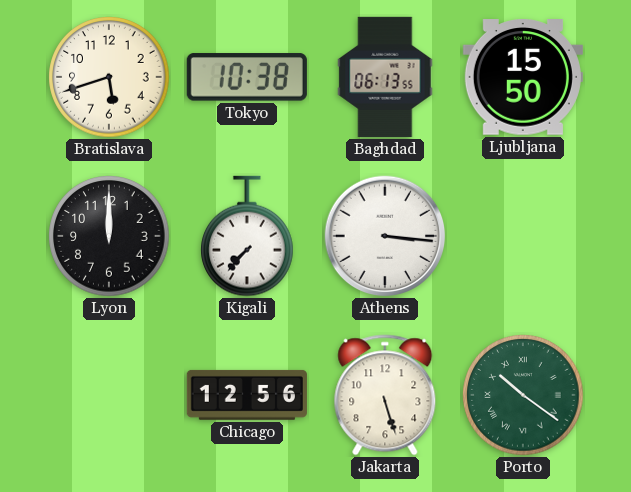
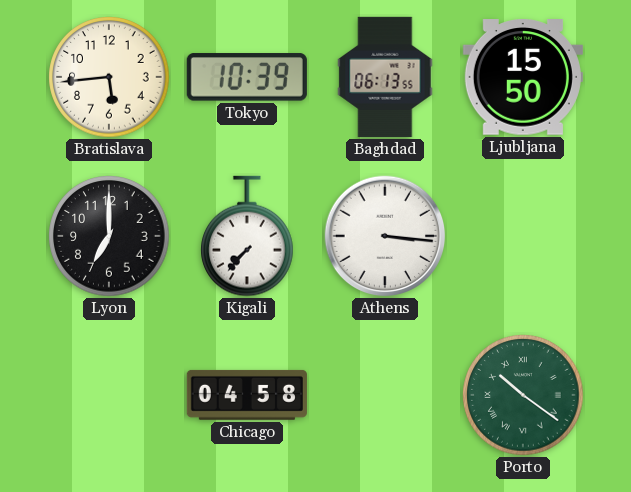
Bratislava: 5:42 -> 5:44
Tokyo: 10:38 -> 10:39
Lyon: 12:00 -> 7:00
Chicago: 12:56 -> 04:58
Jakarta: 5:27 -> none
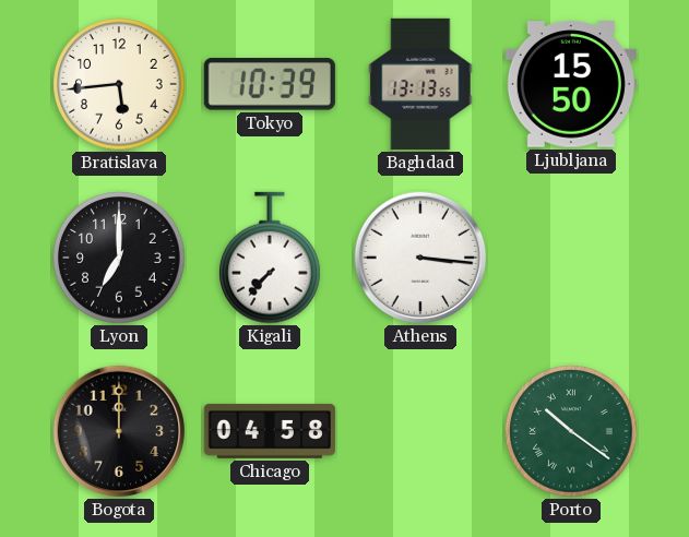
Baghdad: 06:13 -> 13:13
Bogota: none -> 12:00
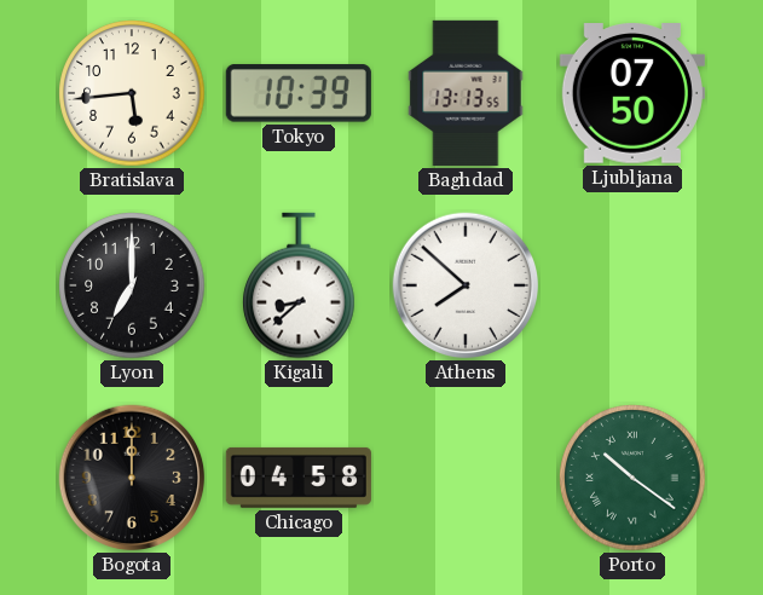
Ljubljana: 15:50 -> 07:50
Kigali: 7:37 -> 8:38
Athens: 3:16 -> 7:52
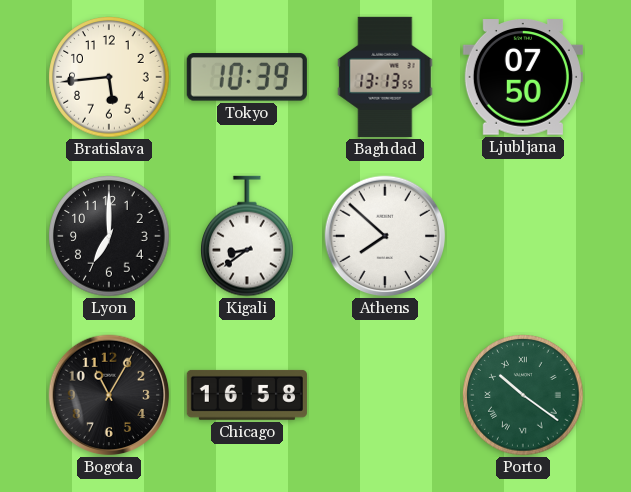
Kigali: 8:38 -> 8:39
Bogota: 12:00 -> 11:05
Chicago: 04:58 -> 16:58
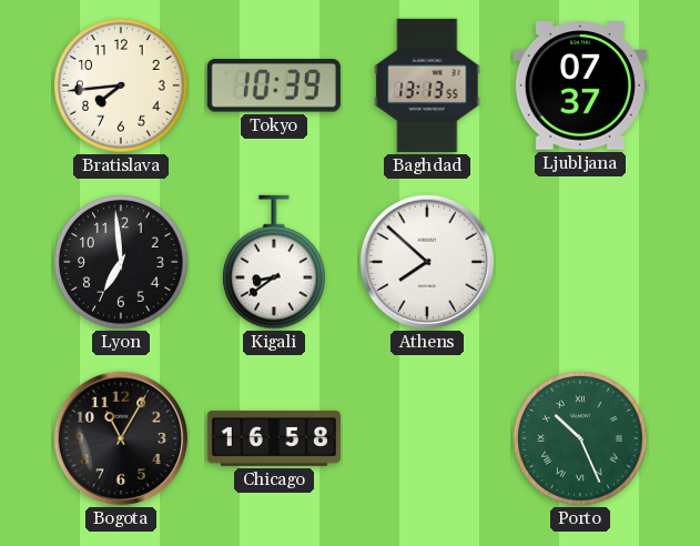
Bratislava: 5:44 -> 7:44
Ljubljana: 07:50 -> 07:37
Lyon: 7:00 -> 6:59
Porto: 10:21 -> 10:26
